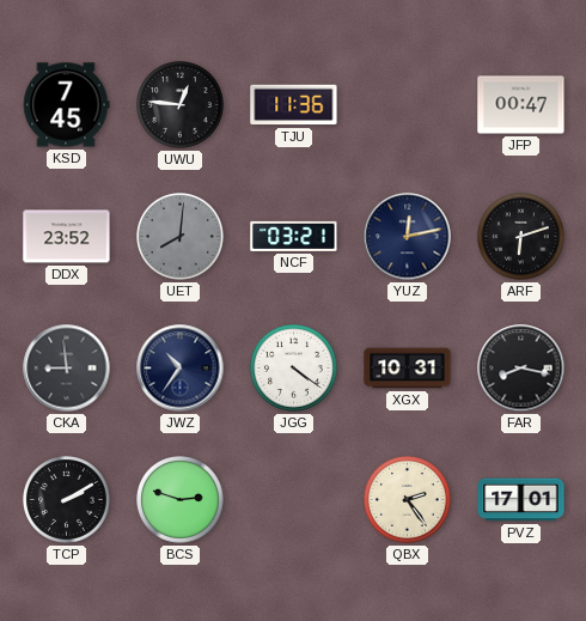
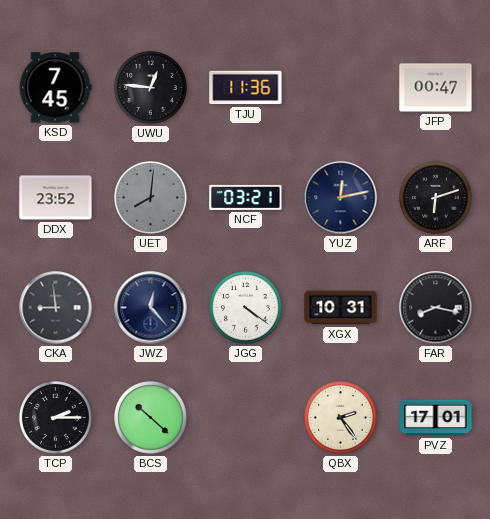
JWZ: 10:36 -> 12:23
TCP: 2:10 -> 2:15
BCS: 2:48 -> 10:22
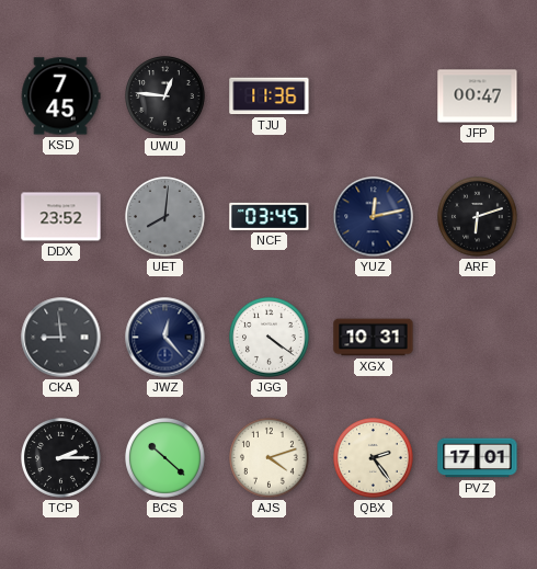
NCF: 03:21 -> 03:45
FAR: 8:17 -> none
AJS: none -> 4:12
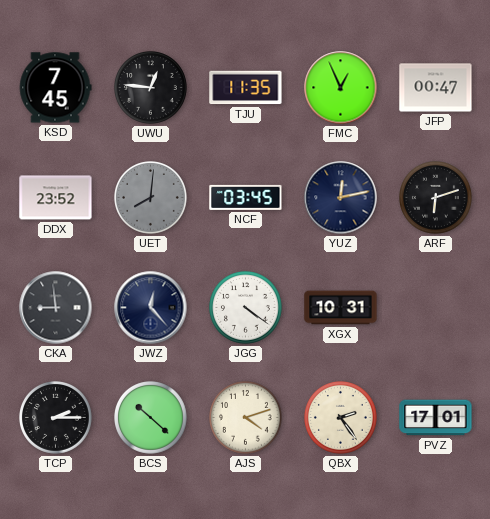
TJU: 11:36 -> 11:35
FMC: none -> 12:56
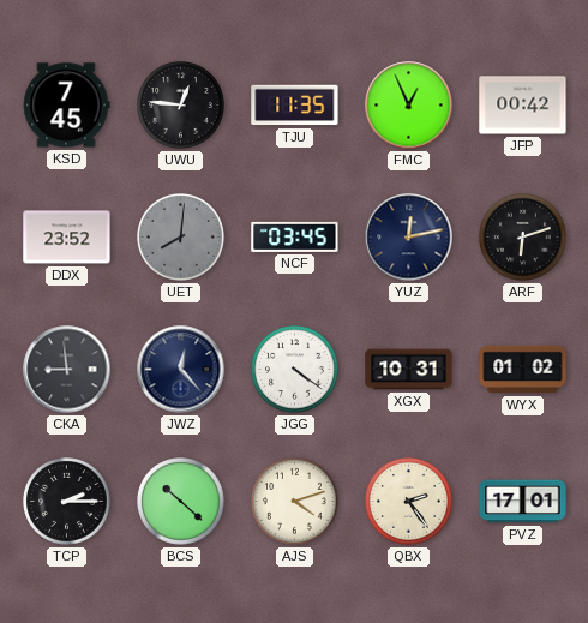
JFP: 00:47 -> 00:42
WYX: none -> 01:02
